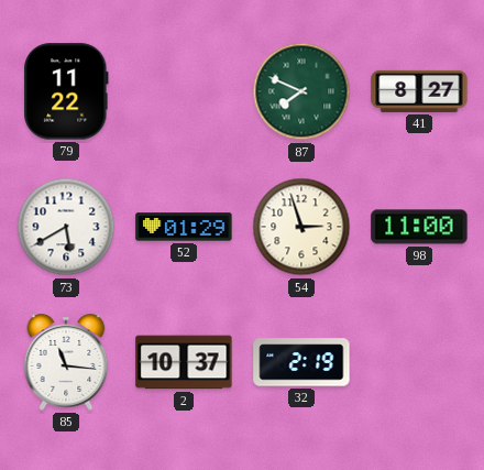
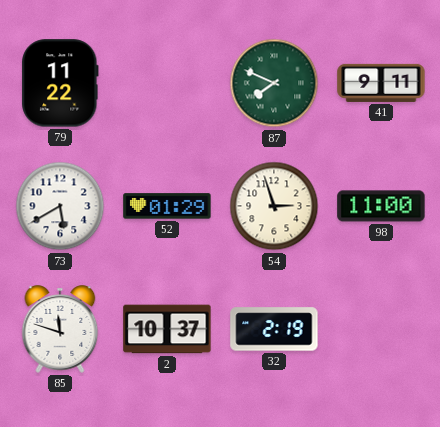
41: 8:27 -> 9:11
85: 11:16 -> 11:48
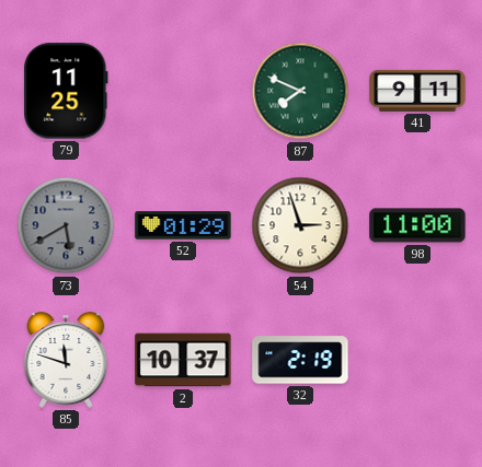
79: 11:22 -> 11:25
73 dial: white -> grey
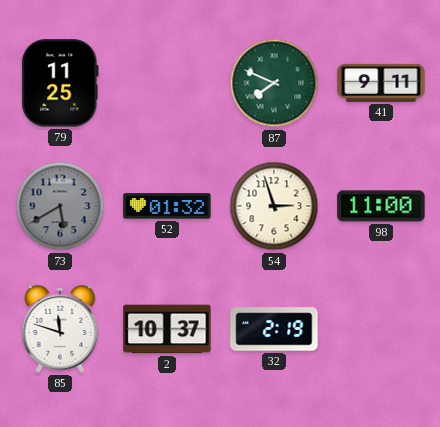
52: 01:29 -> 01:32
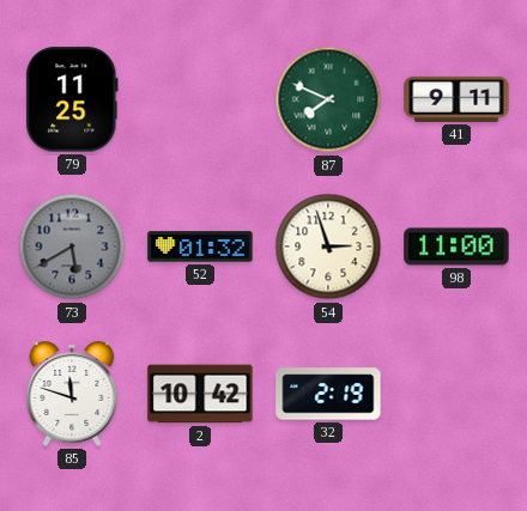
2: 10:37 -> 10:42
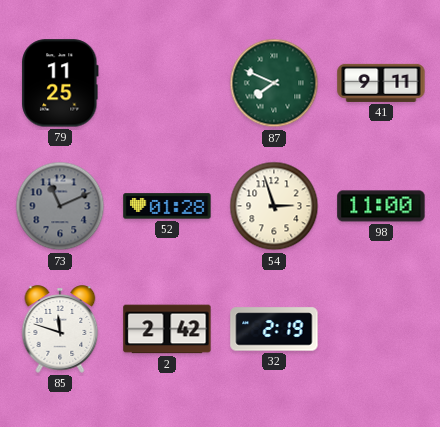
73: 5:40 -> 11:11
52: 01:32 -> 01:28
2: 10:42 -> 2:42
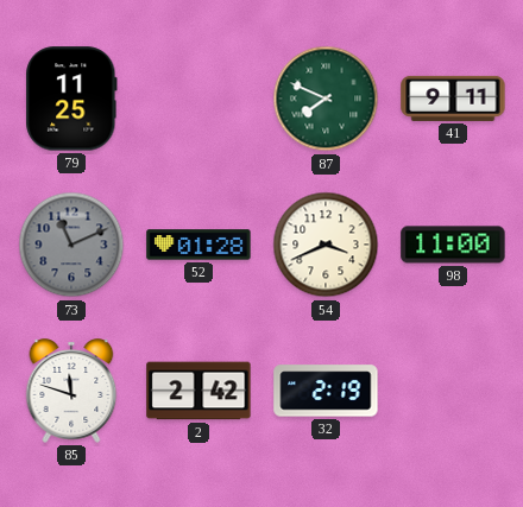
54: 2:57 -> 3:41
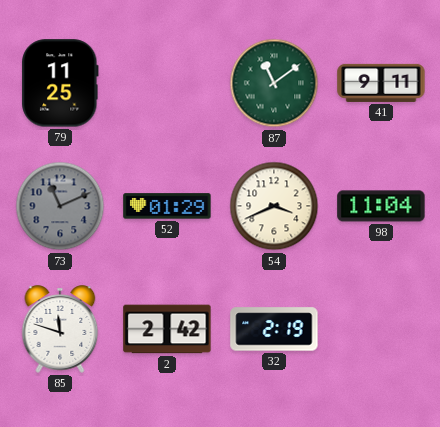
87: 7:49 -> 11:09
52: 01:28 -> 01:29
98: 11:00 -> 11:04
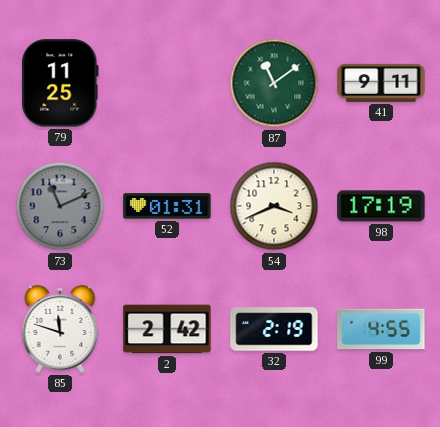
52: 01:29 -> 01:31
98: 11:04 -> 17:19
99: none -> 4:55
